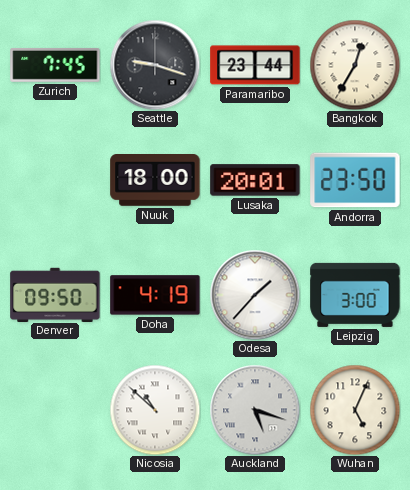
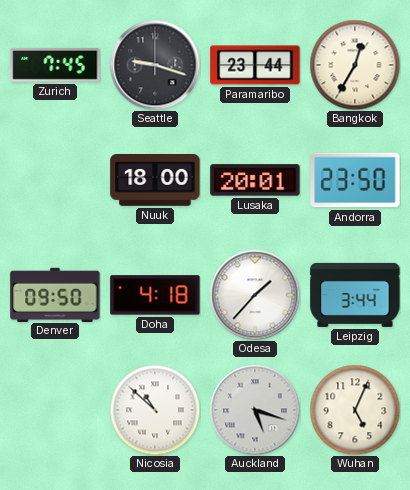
Doha: 4:19 -> 4:18
Leipzig: 3:00 -> 3:44
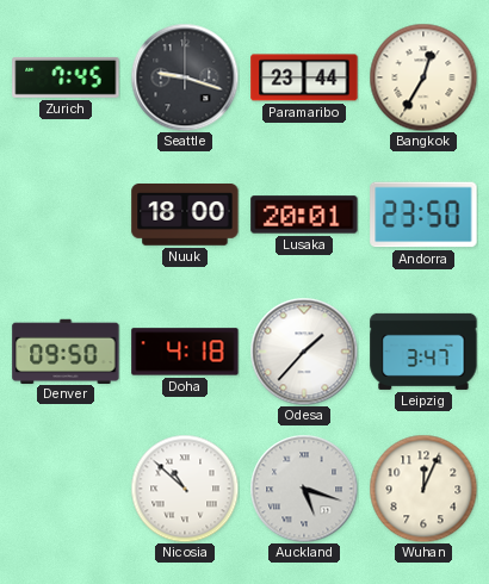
Leipzig: 3:44 -> 3:47
Wuhan: 5:04 -> 12:04
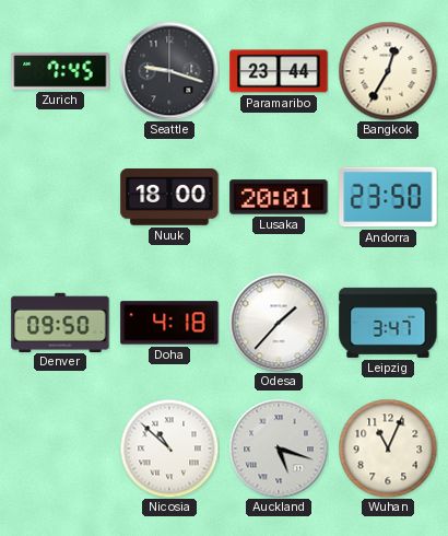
Wuhan: 12:04 -> 11:04
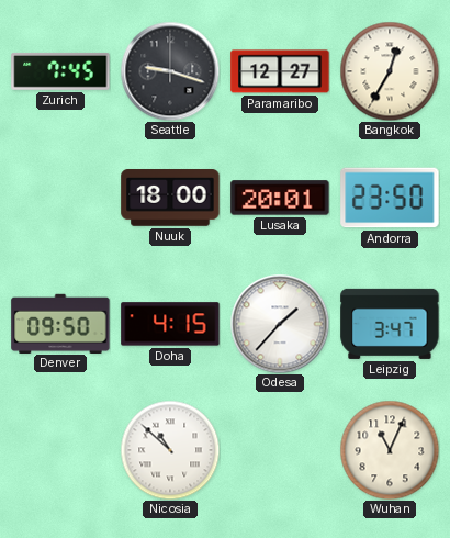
Paramaribo: 23:44 -> 12:27
Doha: 4:18 -> 4:15
Auckland: 5:18 -> none
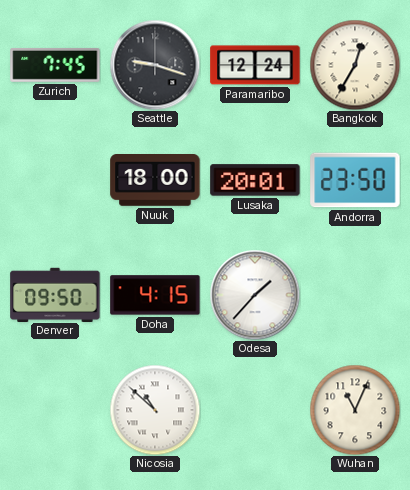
Paramaribo: 12:27 -> 12:24
Leipzig: 3:47 -> none
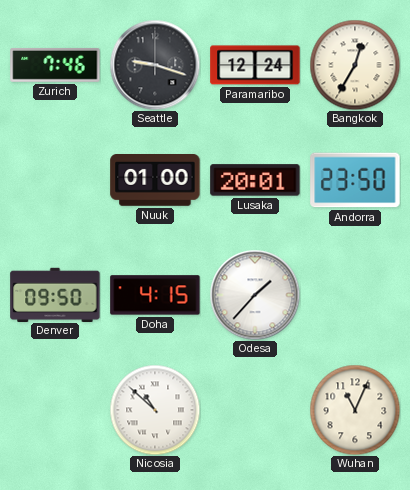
Zurich: 7:45 -> 7:46
Nuuk: 18:00 -> 01:00
